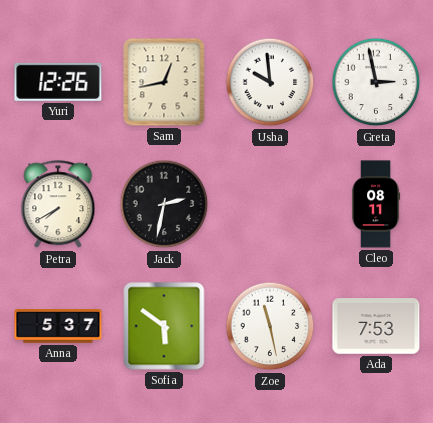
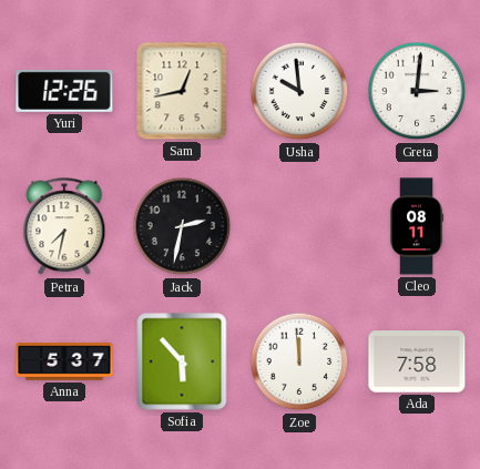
Greta: 2:58 -> 3:01
Petra: 7:40 -> 7:32
Sofia: 5:51 -> 5:53
Zoe: 11:28 -> 11:59
Ada: 7:53 -> 7:58
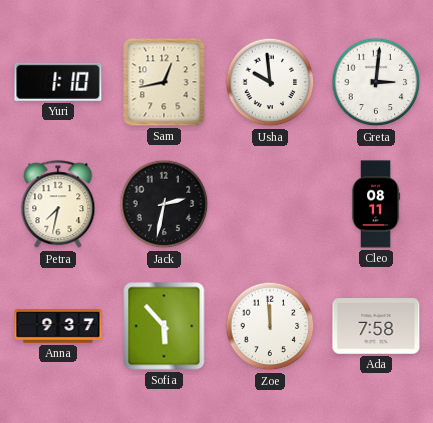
Yuri: 12:26 -> 1:10
Anna: 5:37 -> 9:37
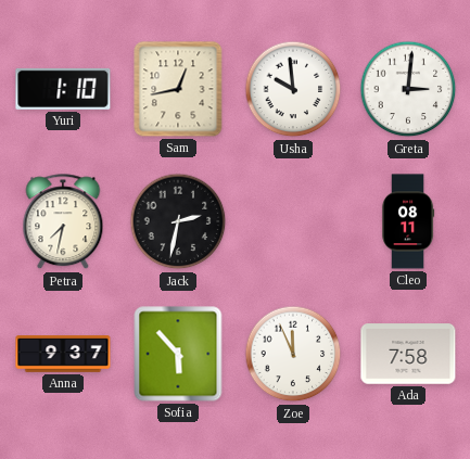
Zoe: 11:59 -> 11:56
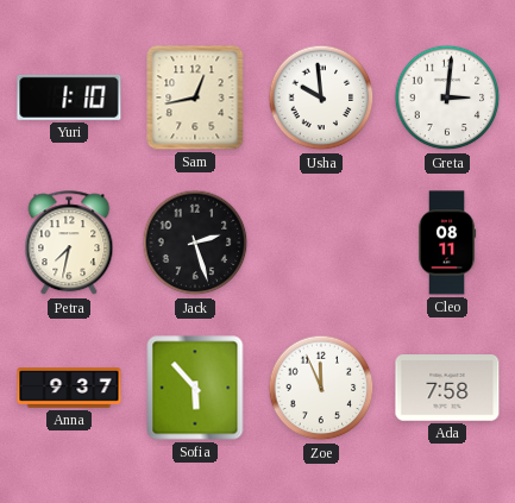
Jack: 2:32 -> 2:27
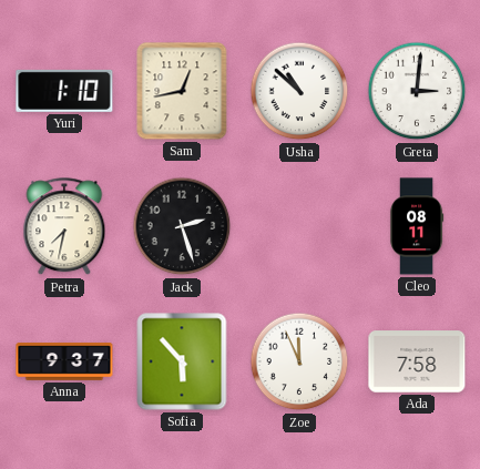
Usha: 9:59 -> 10:52
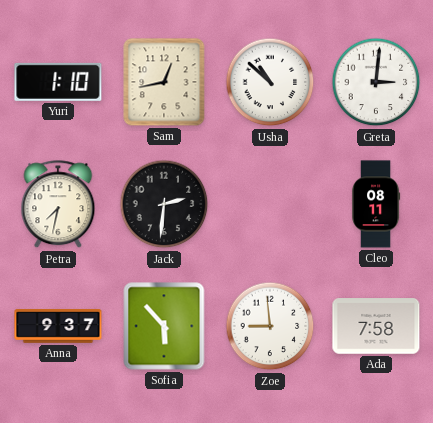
Jack: 2:27 -> 2:31
Zoe: 11:56 -> 8:59
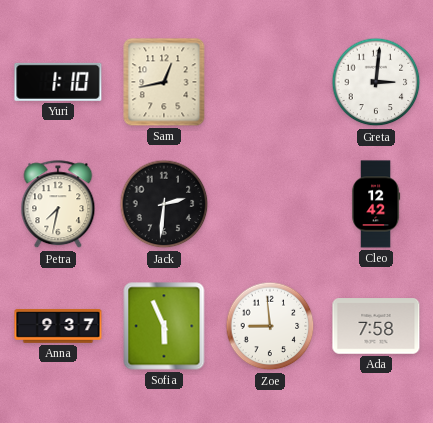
Usha: 10:52 -> none
Cleo: 08:11 -> 12:42
Sofia: 5:53 -> 5:56
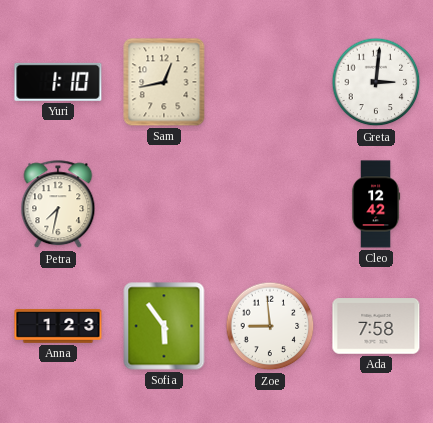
Jack: 2:31 -> none
Anna: 9:37 -> 1:23
Sofia: 5:56 -> 5:54
